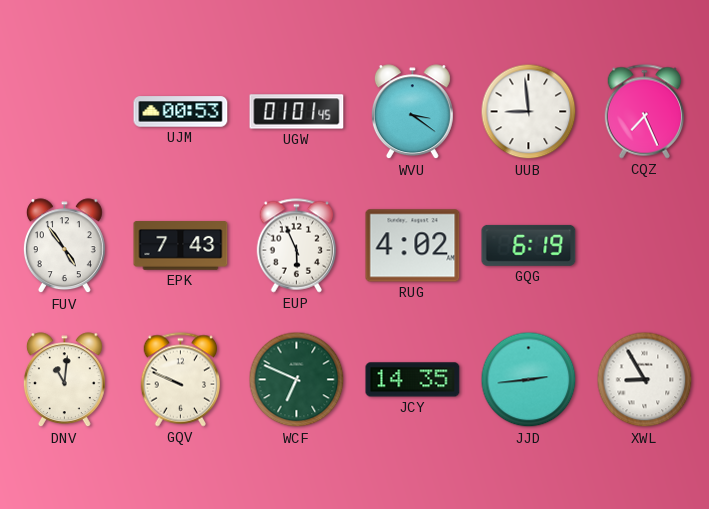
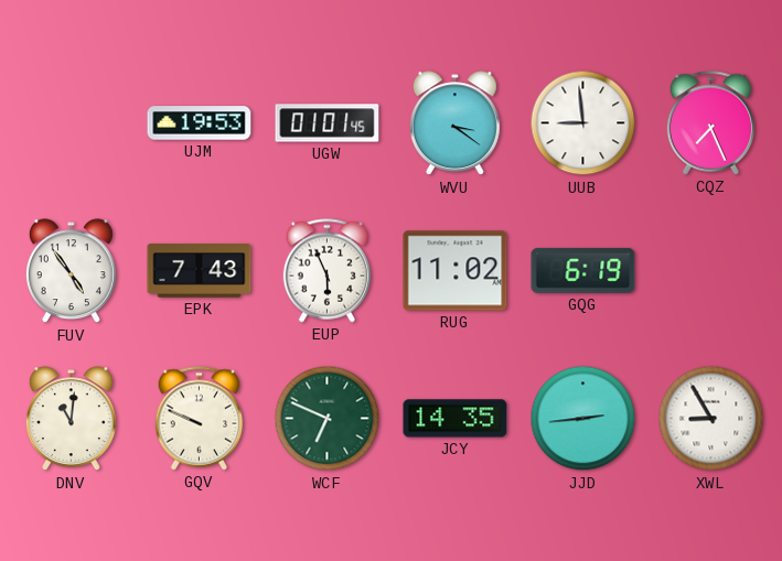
UJM: 00:53 -> 19:53
RUG: 4:02 -> 11:02
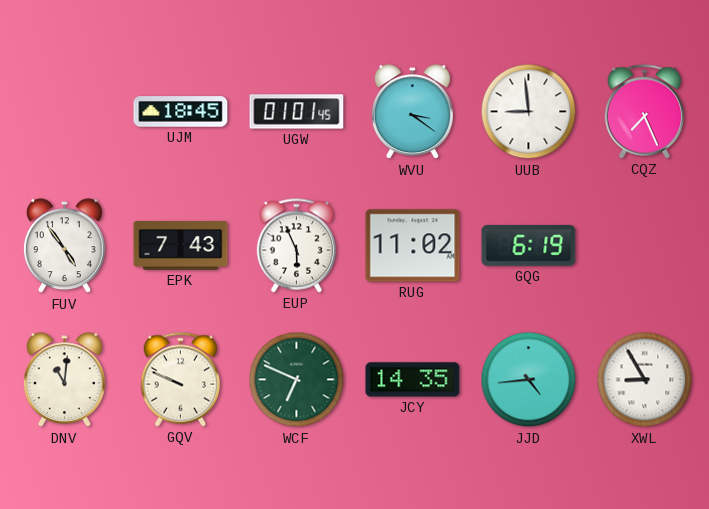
UJM: 19:53 -> 18:45
JJD: 2:44 -> 4:44
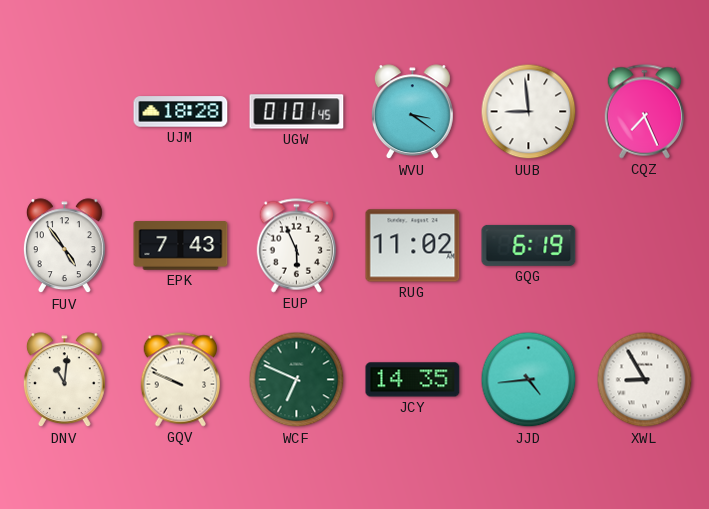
UJM: 18:45 -> 18:28
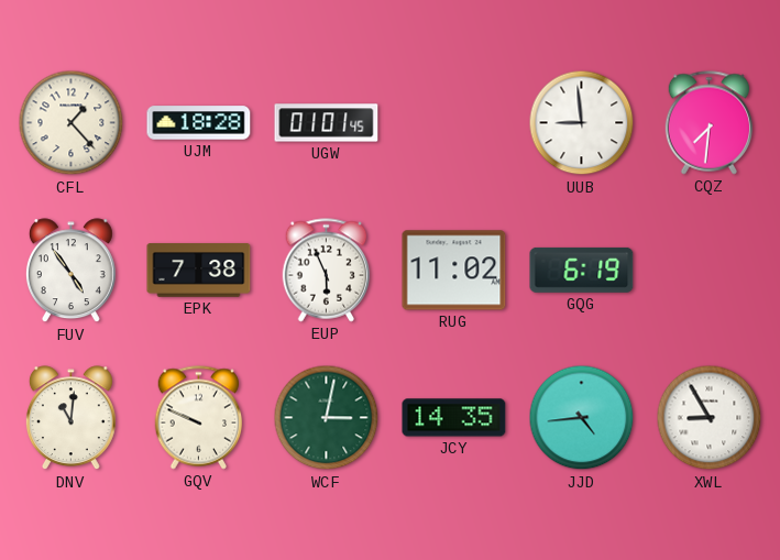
CFL: none -> 1:23
WVU: 3:21 -> none
CQZ: 7:26 -> 7:31
EPK: 7:43 -> 7:38
WCF: 6:49 -> 3:02
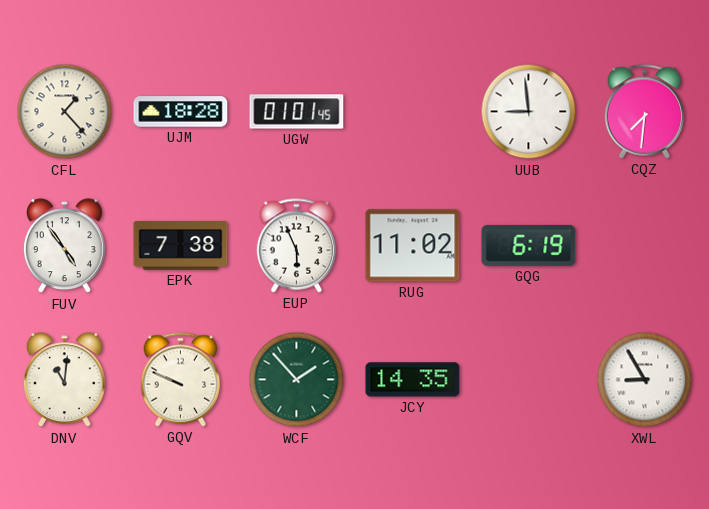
WCF: 3:02 -> 1:53
JJD: 4:44 -> none
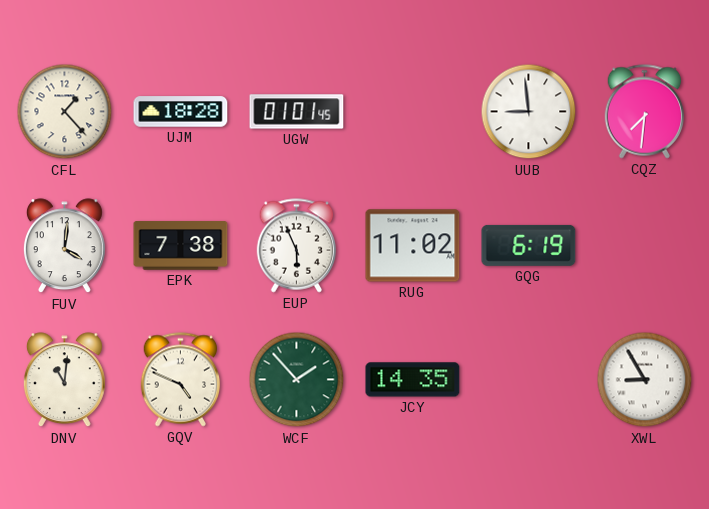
FUV: 4:54 -> 4:01
GQV: 9:49 -> 4:49
